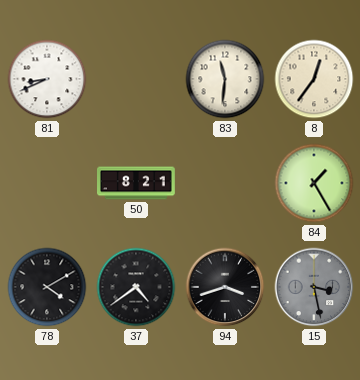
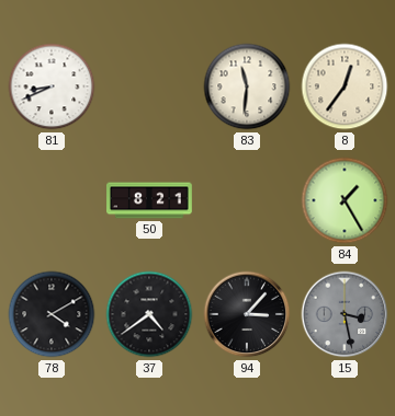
94: 3:42 -> 3:07
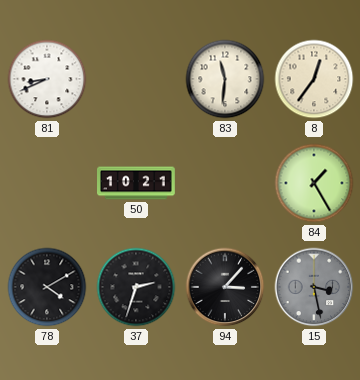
50: 8:21 -> 10:21
37: 4:39 -> 2:33
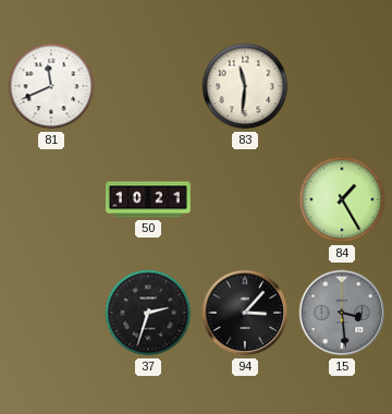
81: 8:41 -> 11:41
8: 12:36 -> none
78: 4:10 -> none
15: 3:28 -> 3:29
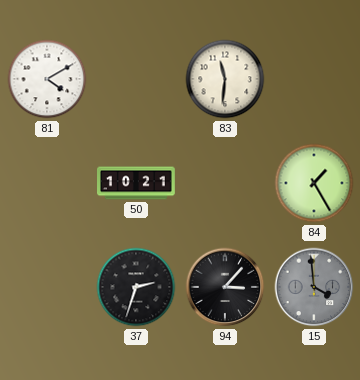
81: 11:41 -> 4:10
15: 3:29 -> 3:59
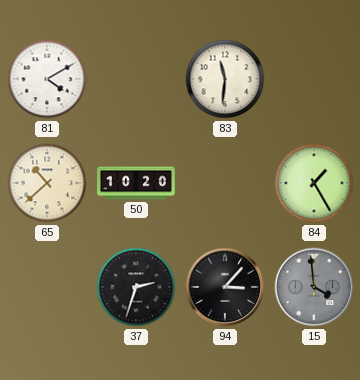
65: none -> 10:38
50: 10:21 -> 10:20
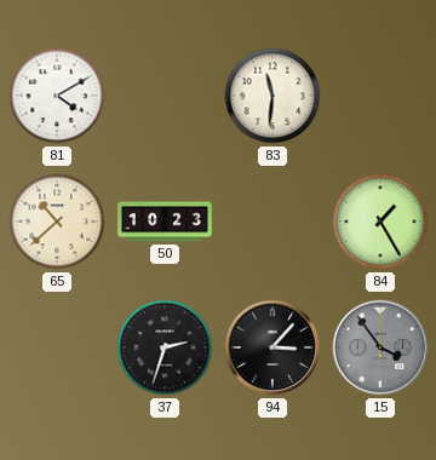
50: 10:20 -> 10:23
15: 3:59 -> 3:54
